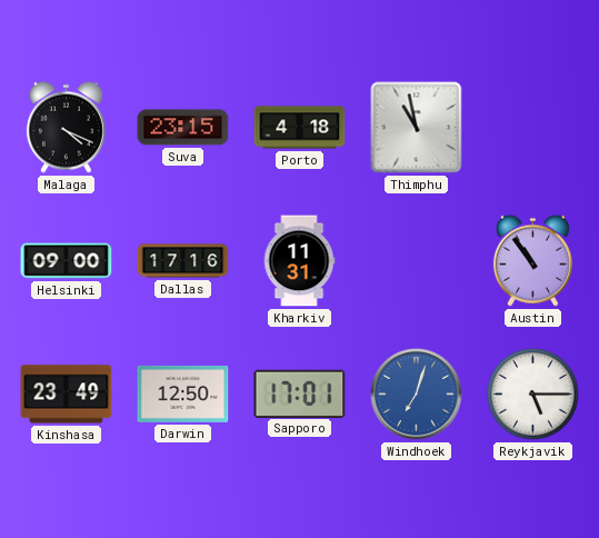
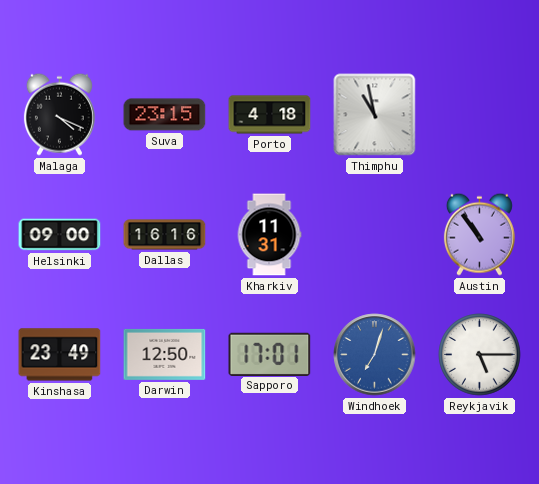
Dallas: 17:16 -> 16:16
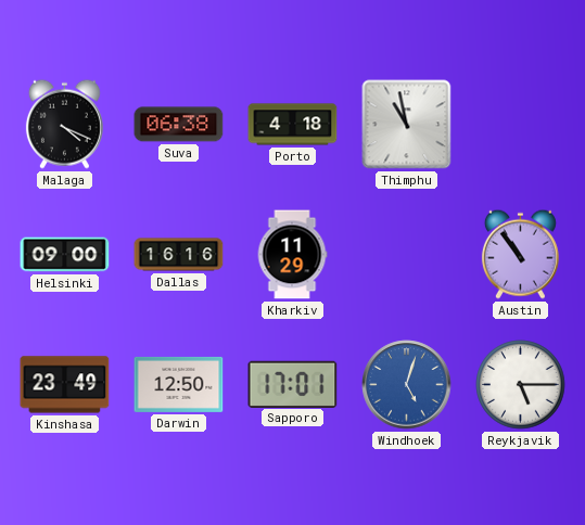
Suva: 23:15 -> 06:38
Kharkiv: 11:31 -> 11:29
Windhoek: 7:03 -> 5:03
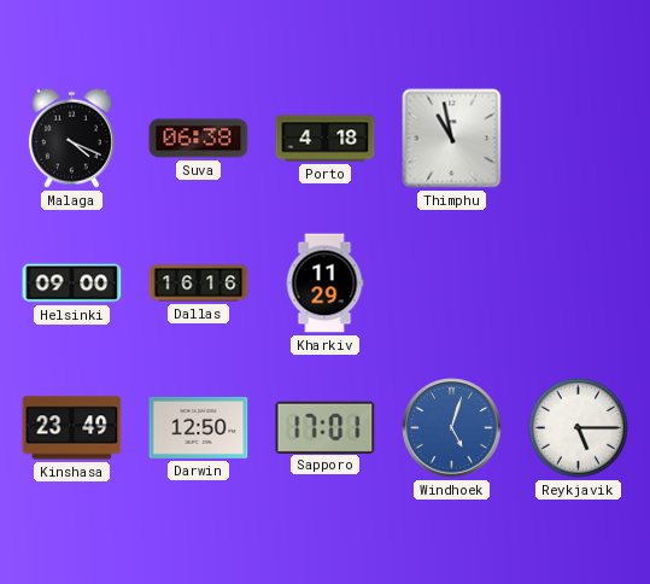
Austin: 10:54 -> none
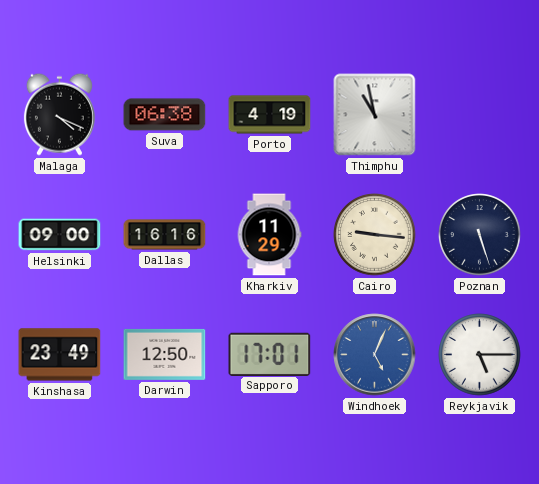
Porto: 4:18 -> 4:19
Cairo: none -> 9:16
Poznan: none -> 5:27
Windhoek: 5:03 -> 5:04
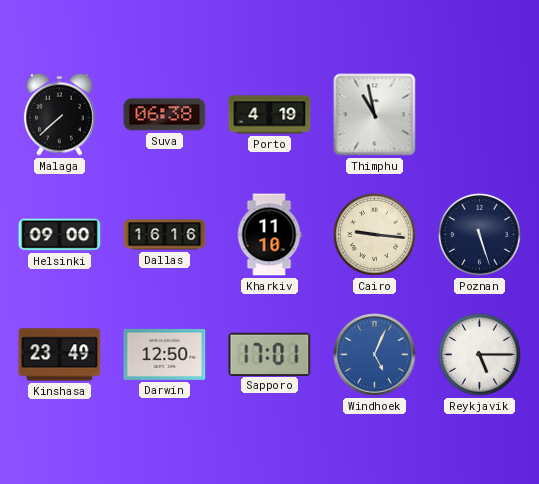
Malaga: 4:19 -> 7:38
Kharkiv: 11:29 -> 11:10
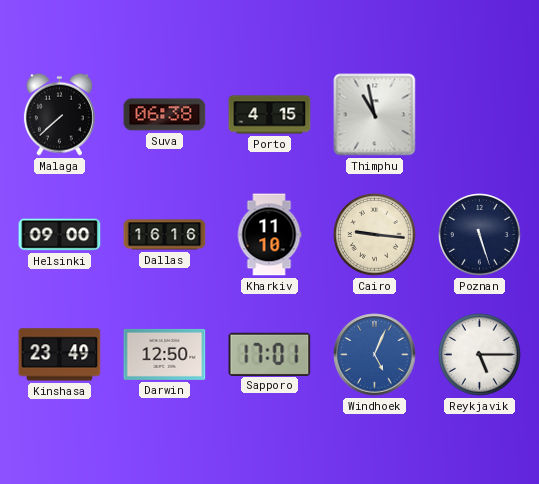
Porto: 4:19 -> 4:15
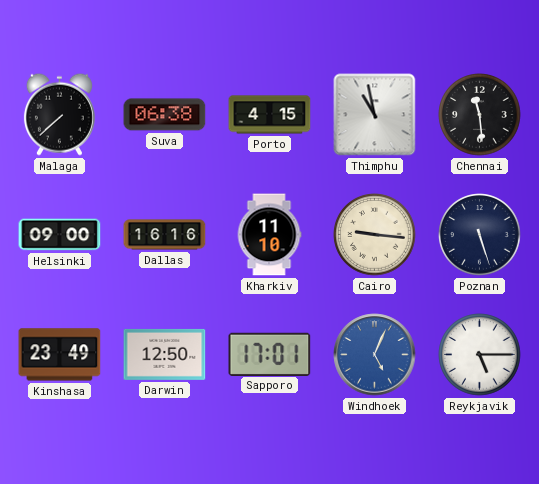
Chennai: none -> 11:29
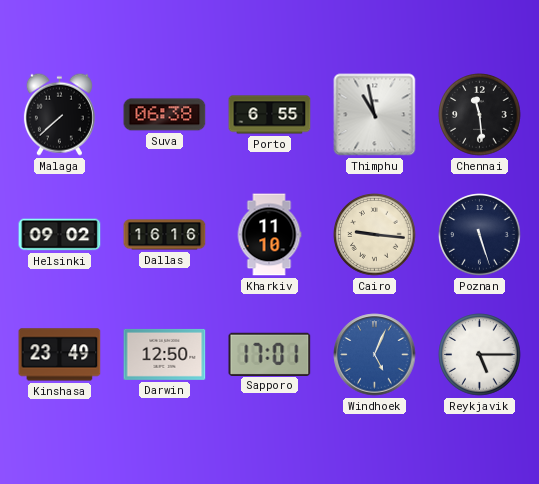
Porto: 4:15 -> 6:55
Helsinki: 09:00 -> 09:02
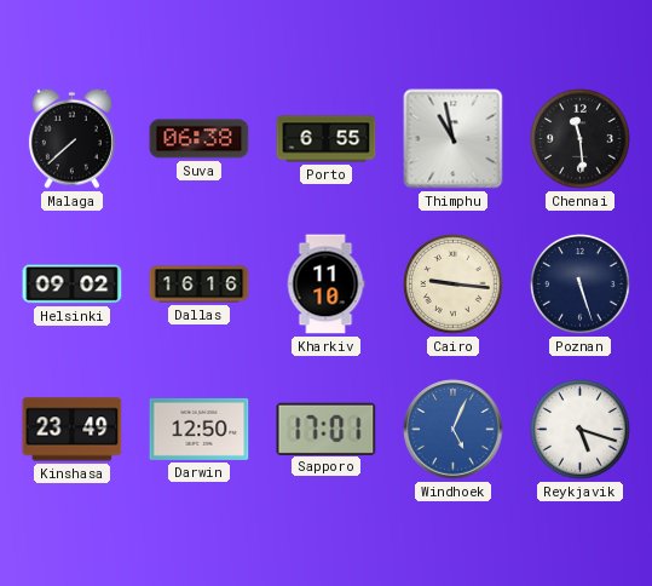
Reykjavik: 5:15 -> 5:18
